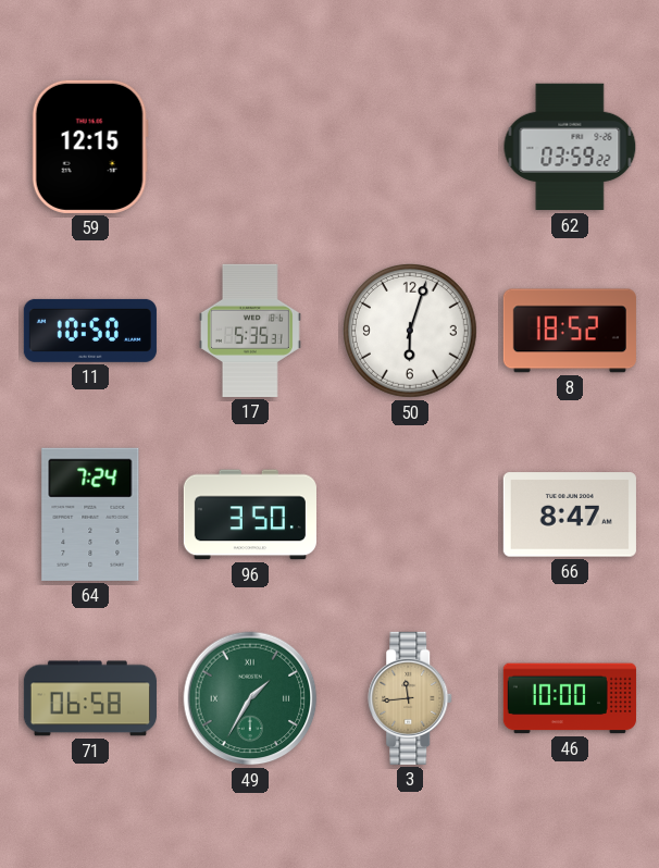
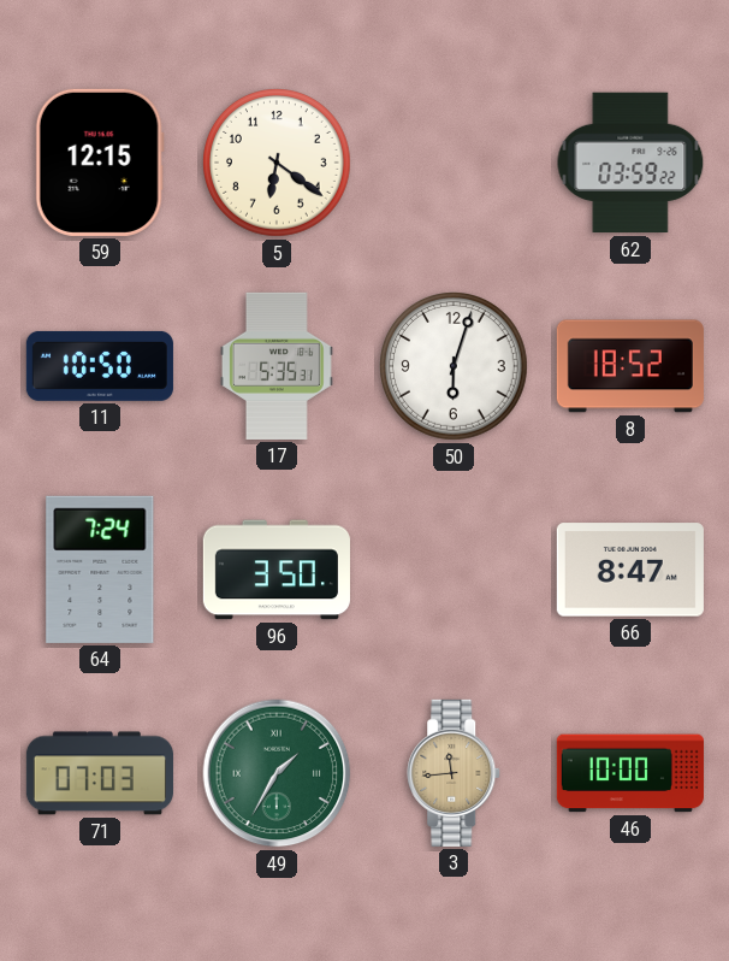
5: none -> 6:21
71: 06:58 -> 07:03
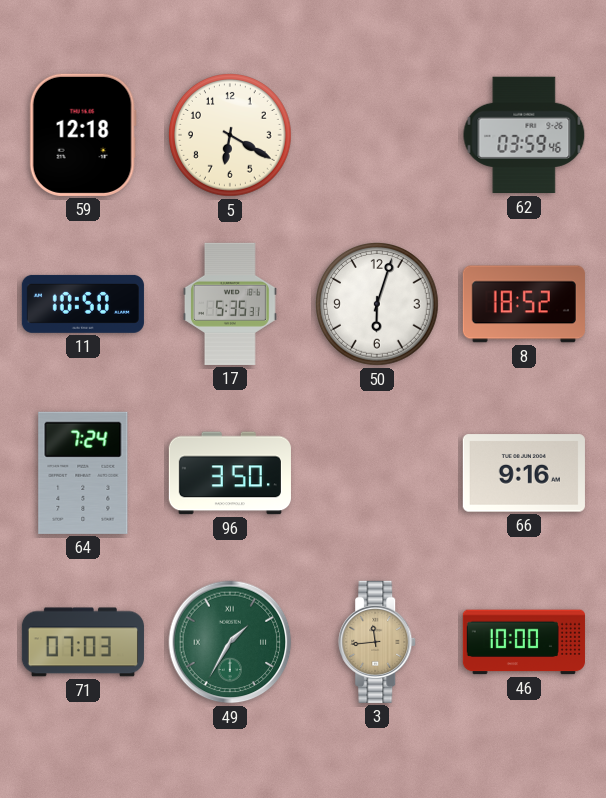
59: 12:15 -> 12:18
5: 6:21 -> 6:20
62: 03:59:22 -> 03:59:46
66: 8:47 -> 9:16
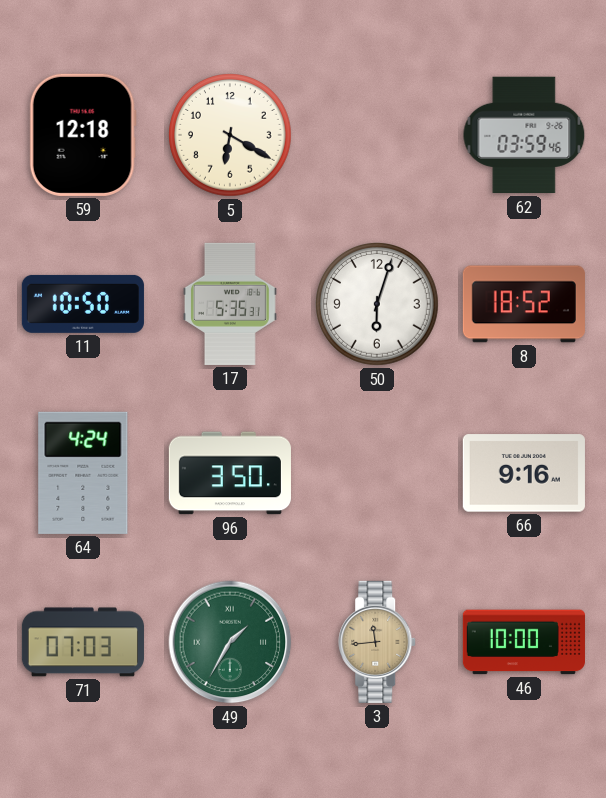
64: 7:24 -> 4:24
